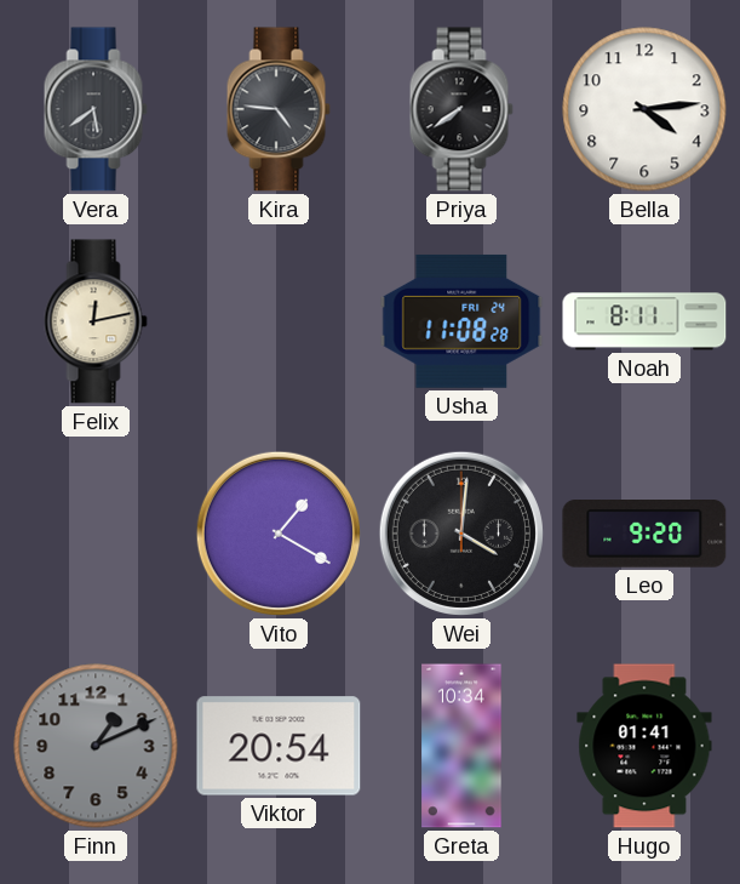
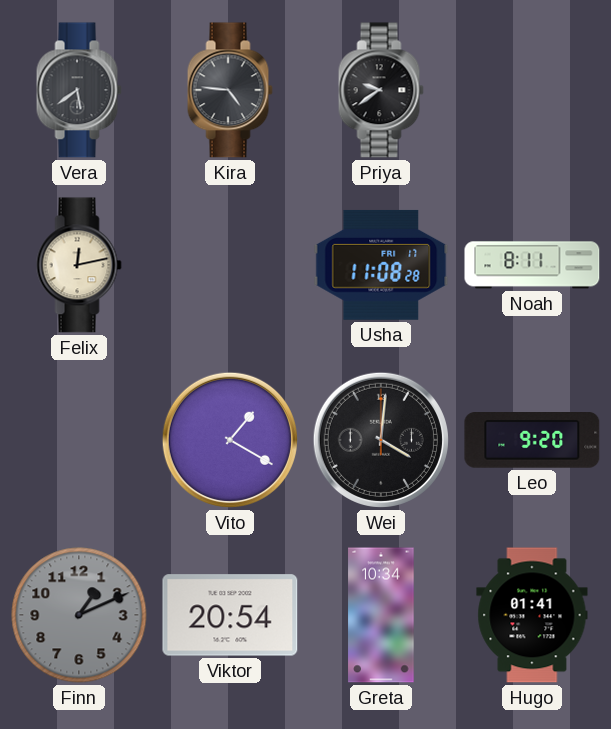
Priya: 7:39 -> 9:39
Bella: 4:14 -> none
Usha date: FRI 24 -> FRI 17
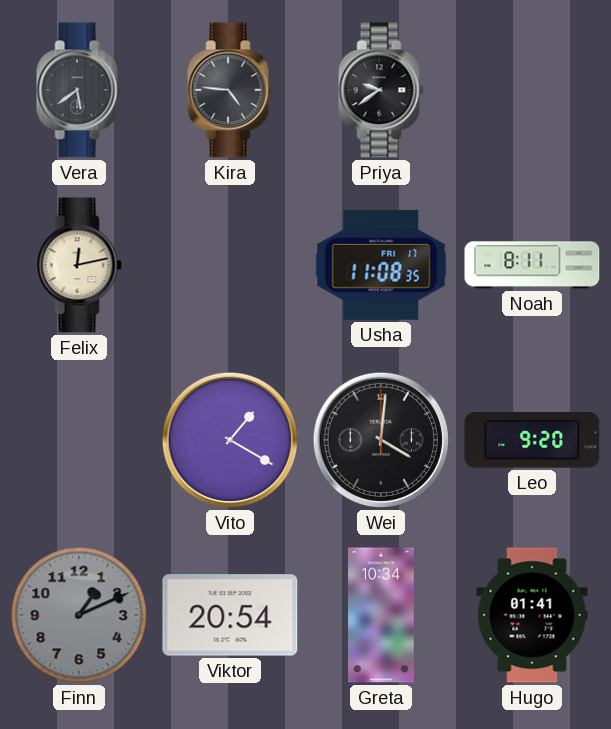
Usha: 11:08:28 -> 11:08:35
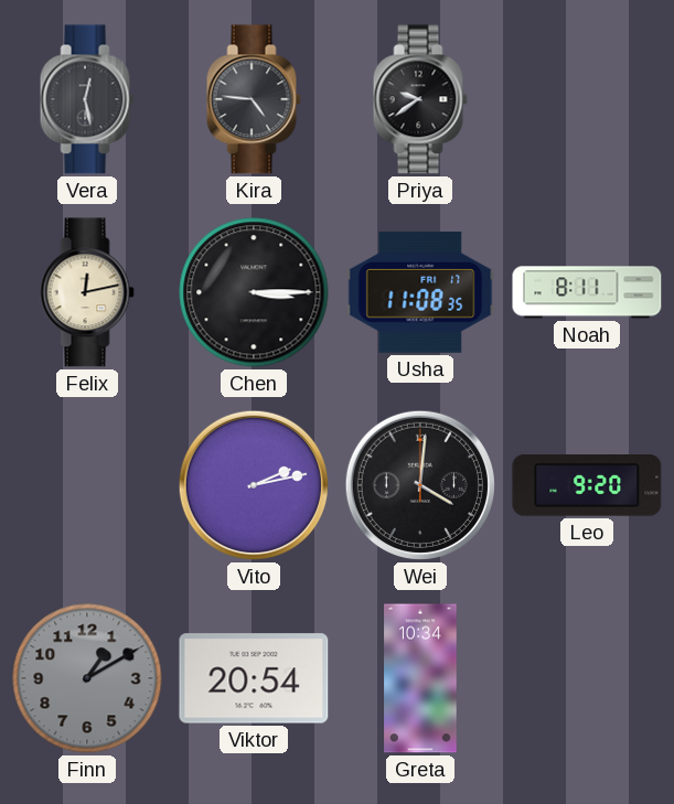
Vera: 5:39 -> 12:28
Chen: none -> 3:15
Vito: 1:20 -> 2:13
Finn: 1:11 -> 1:10
Hugo: 01:41 -> none
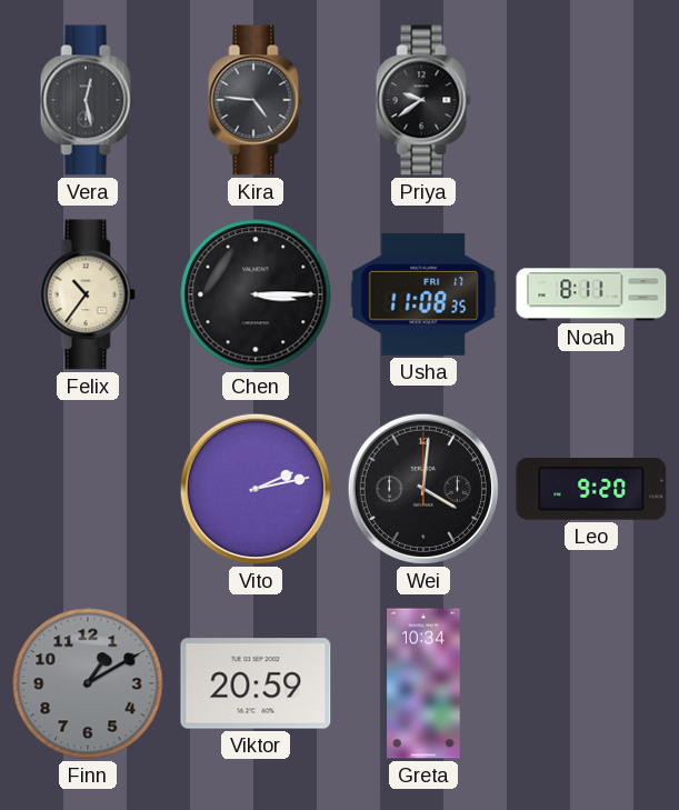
Felix: 12:13 -> 10:36
Viktor: 20:54 -> 20:59
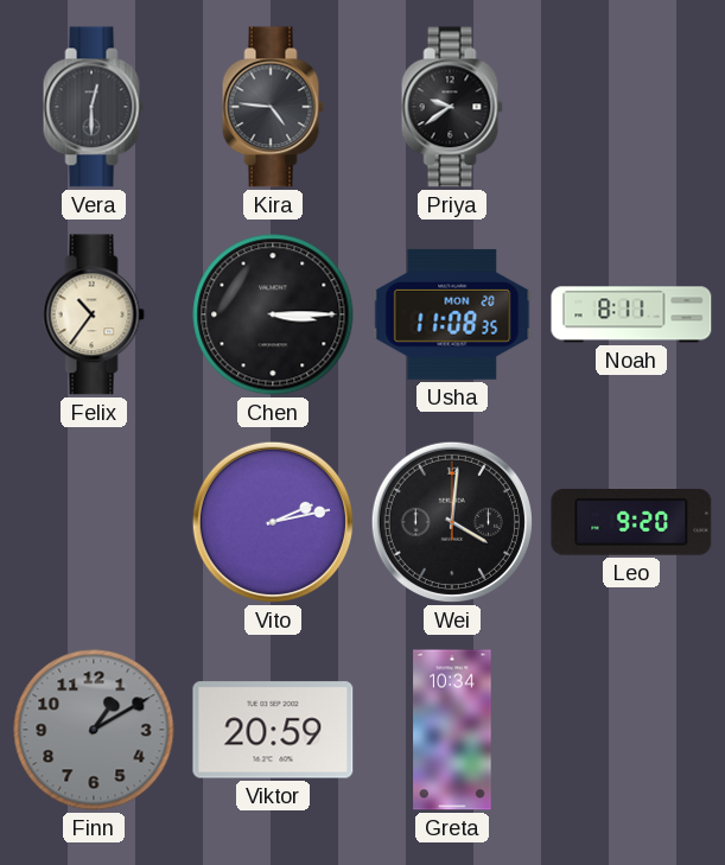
Vera: 12:28 -> 12:30
Usha date: FRI 17 -> MON 20
